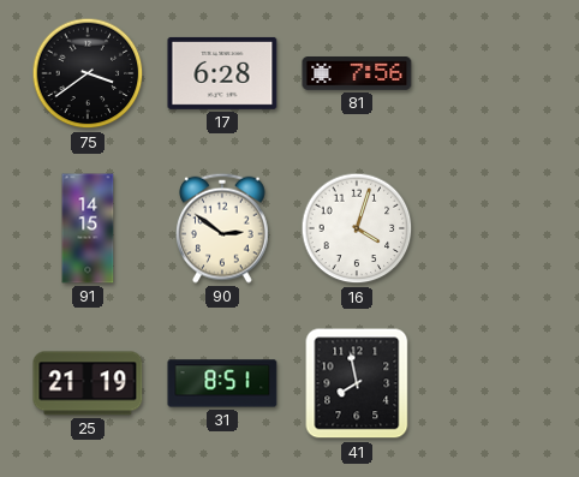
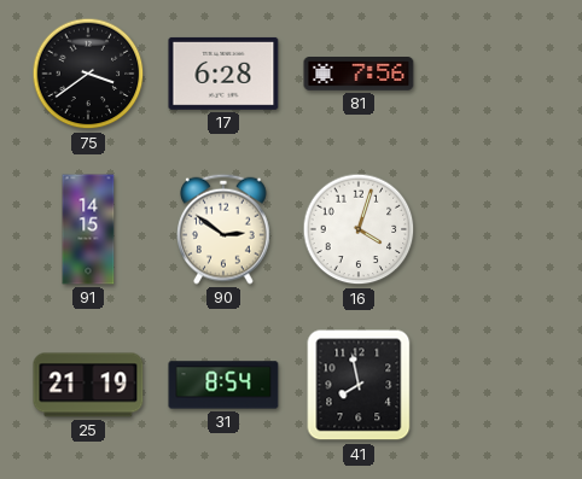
31: 8:51 -> 8:54
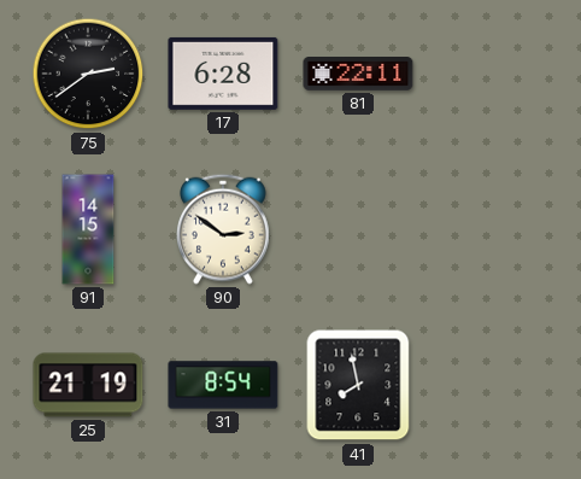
75: 3:39 -> 2:39
81: 7:56 -> 22:11
16: 4:03 -> none
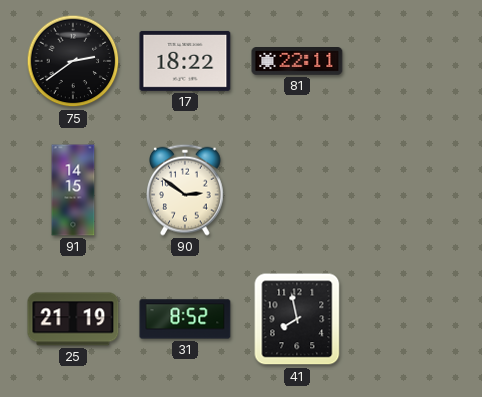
17: 6:28 -> 18:22
31: 8:54 -> 8:52
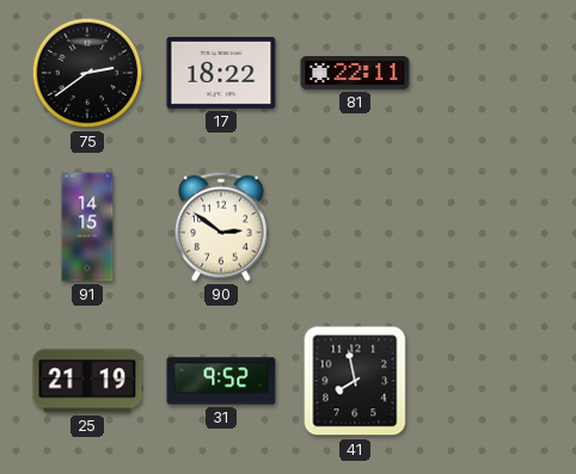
31: 8:52 -> 9:52
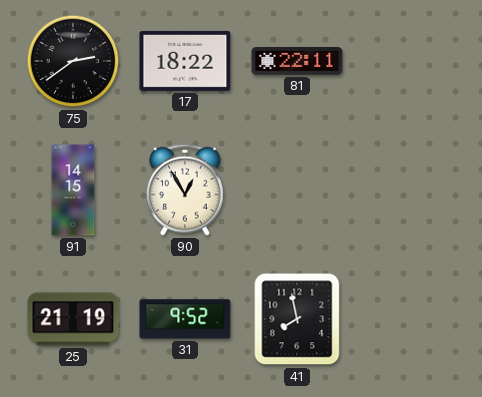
90: 2:51 -> 12:55
